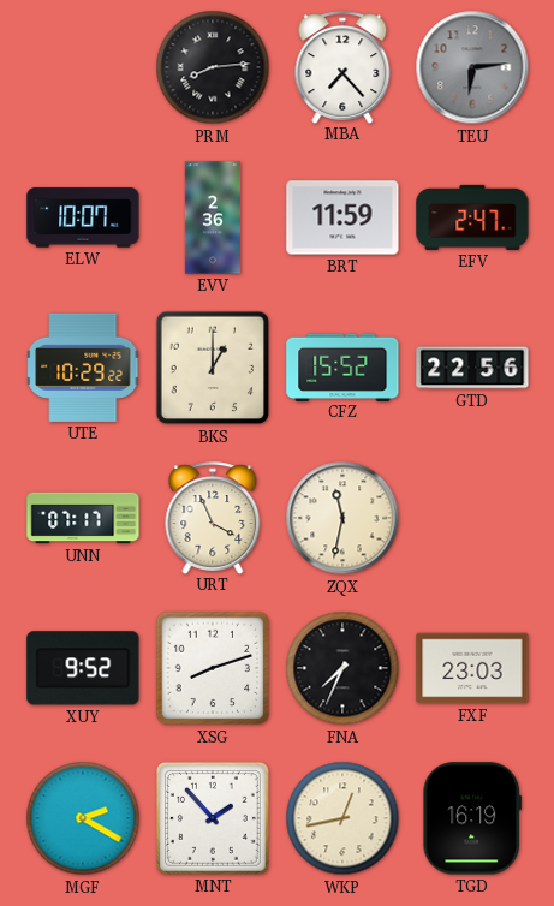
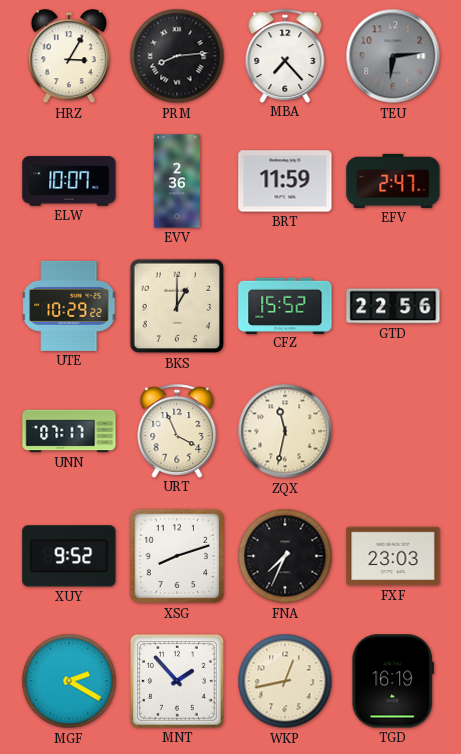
HRZ: none -> 3:05
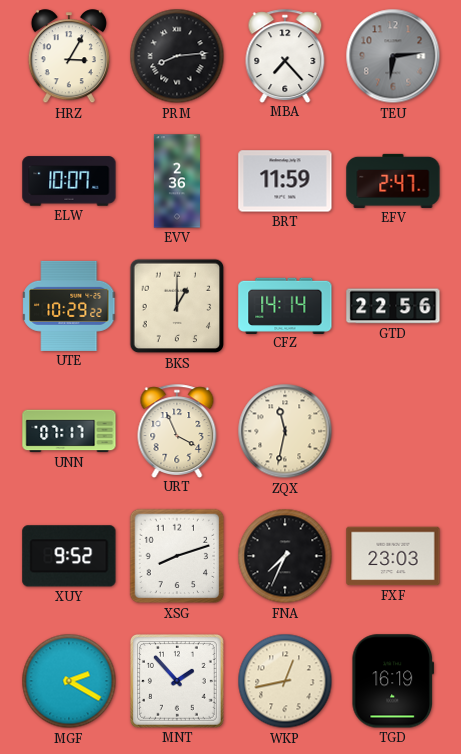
CFZ: 15:52 -> 14:14
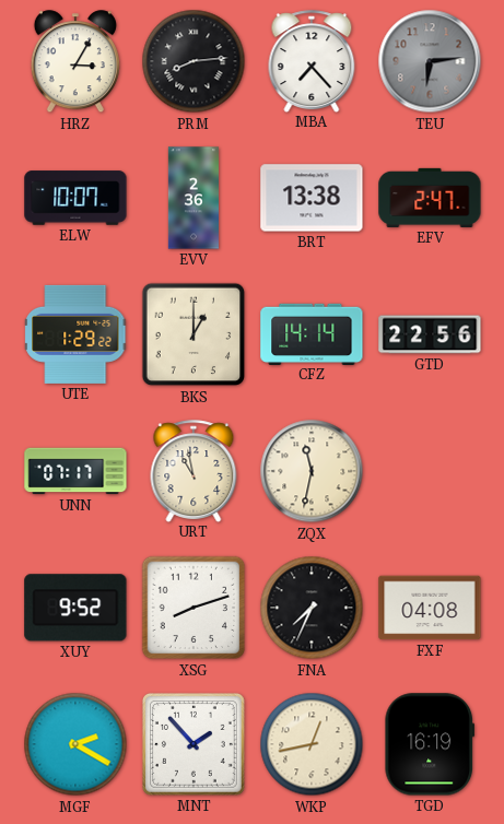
BRT: 11:59 -> 13:38
UTE: 10:29 -> 1:29
URT: 3:56 -> 10:58
FXF: 23:03 -> 04:08
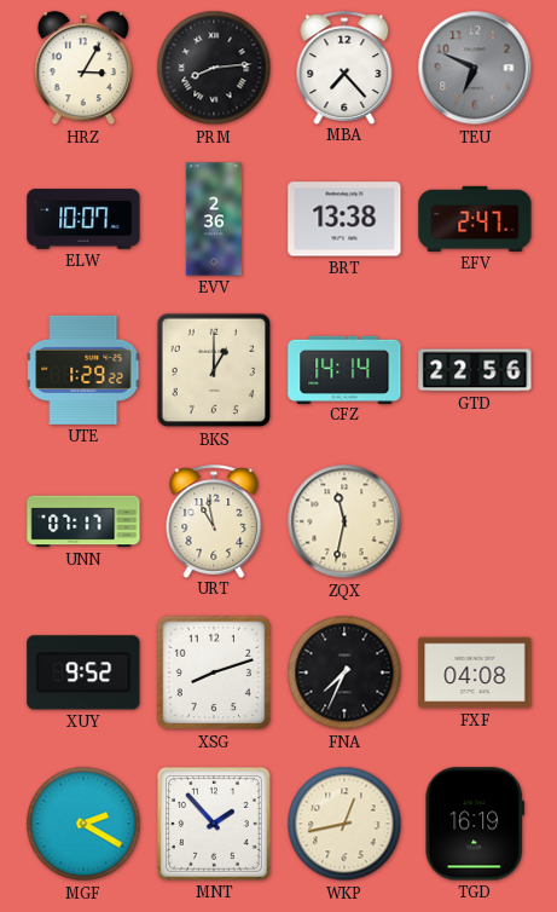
TEU: 6:14 -> 6:49
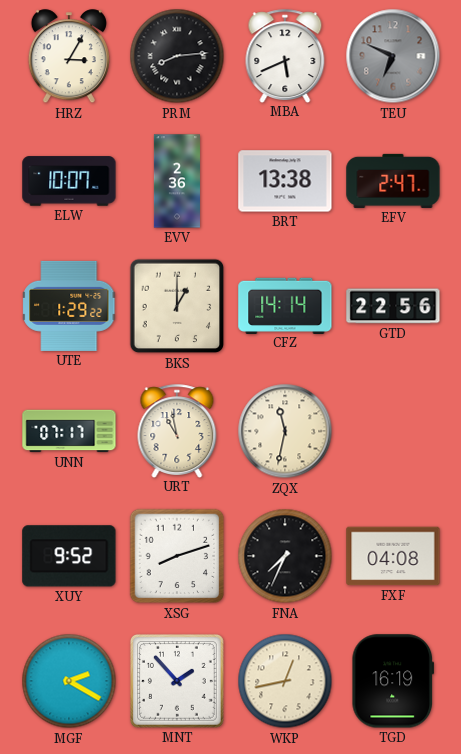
MBA: 7:23 -> 5:41
